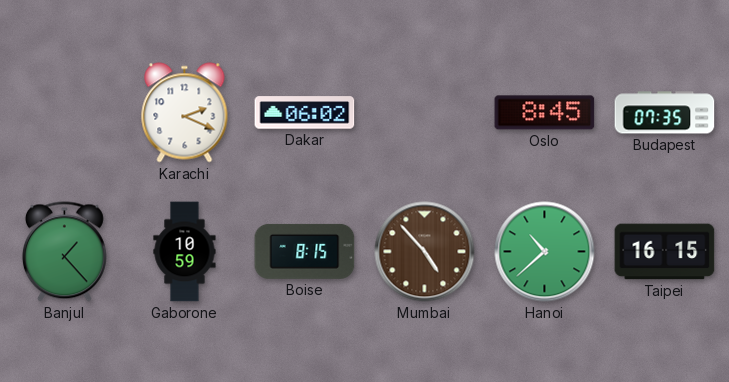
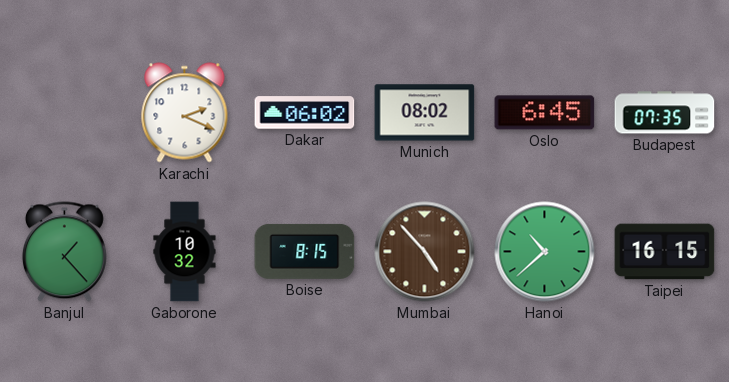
Munich: none -> 08:02
Oslo: 8:45 -> 6:45
Gaborone: 10:59 -> 10:32
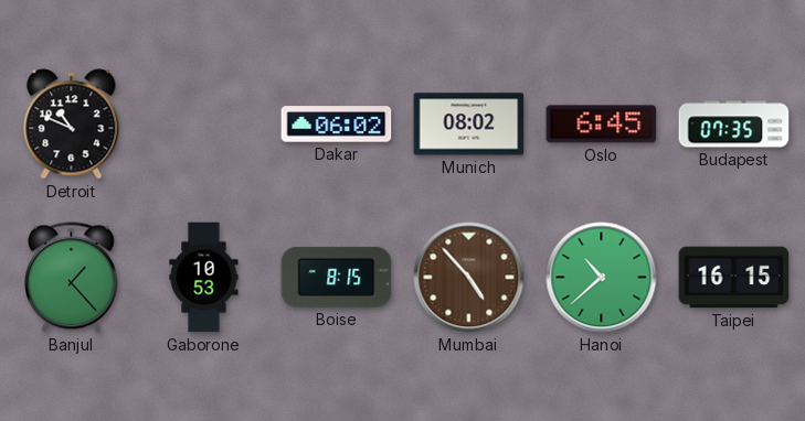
Detroit: none -> 10:49
Karachi: 2:19 -> none
Gaborone: 10:32 -> 10:53
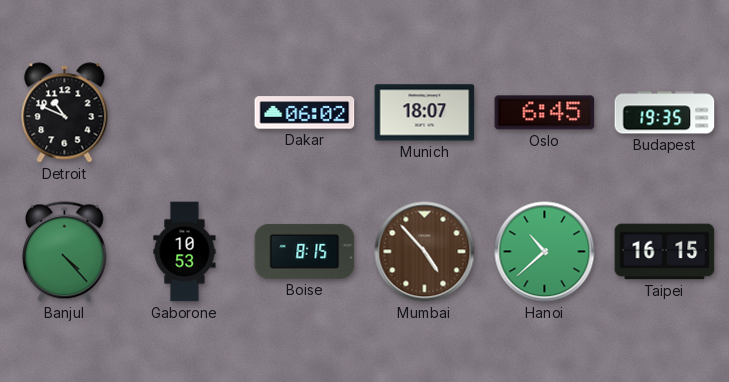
Munich: 08:02 -> 18:07
Budapest: 07:35 -> 19:35
Banjul: 1:23 -> 4:23
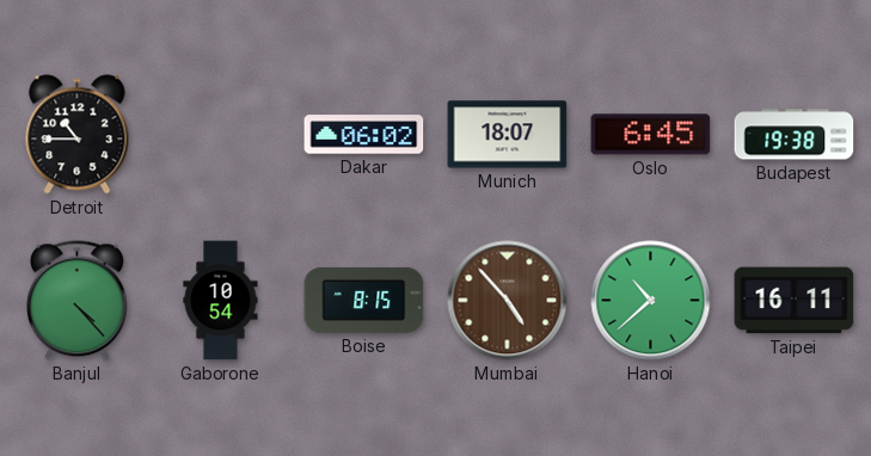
Detroit: 10:49 -> 10:45
Budapest: 19:35 -> 19:38
Gaborone: 10:53 -> 10:54
Taipei: 16:15 -> 16:11
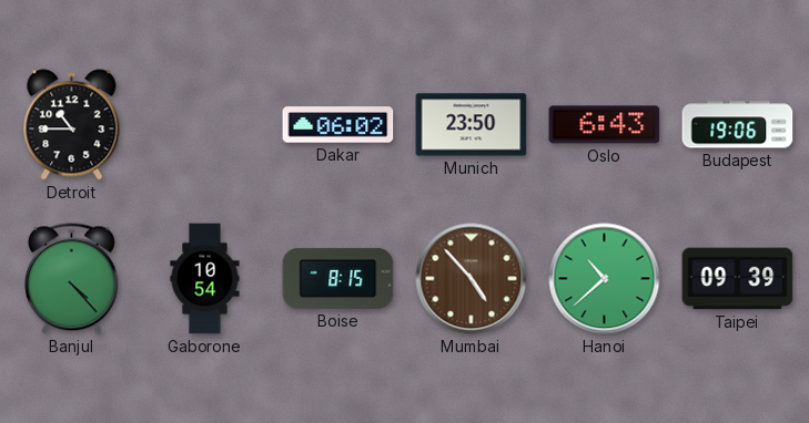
Munich: 18:07 -> 23:50
Oslo: 6:45 -> 6:43
Budapest: 19:38 -> 19:06
Taipei: 16:11 -> 09:39
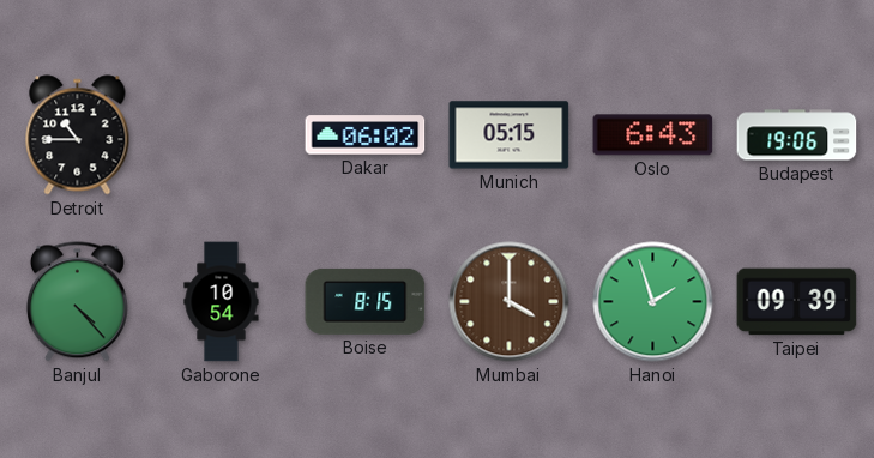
Munich: 23:50 -> 05:15
Mumbai: 4:53 -> 4:00
Hanoi: 10:38 -> 1:57
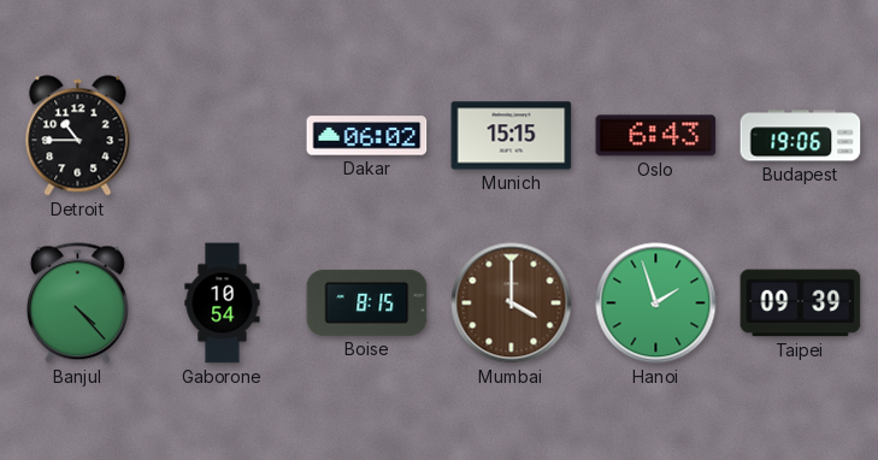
Munich: 05:15 -> 15:15
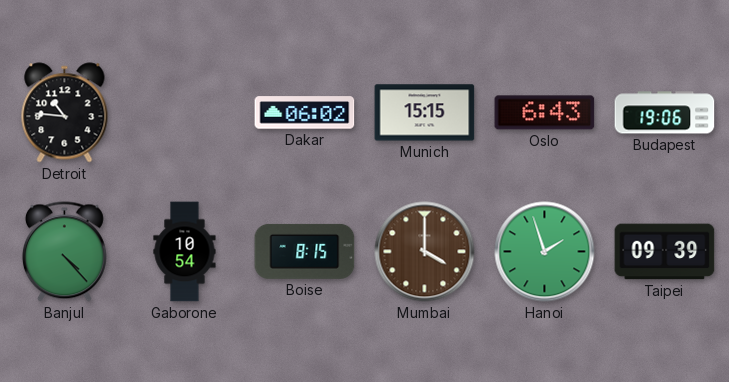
Detroit: 10:45 -> 10:46
